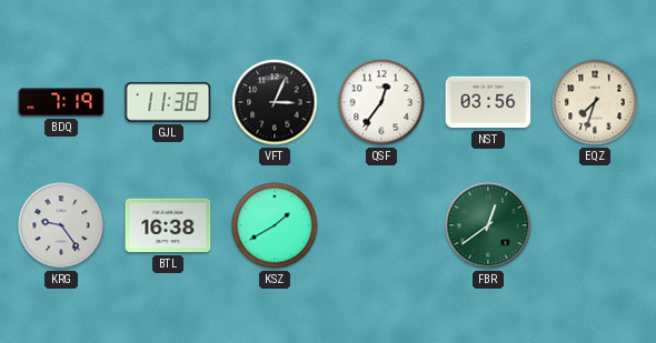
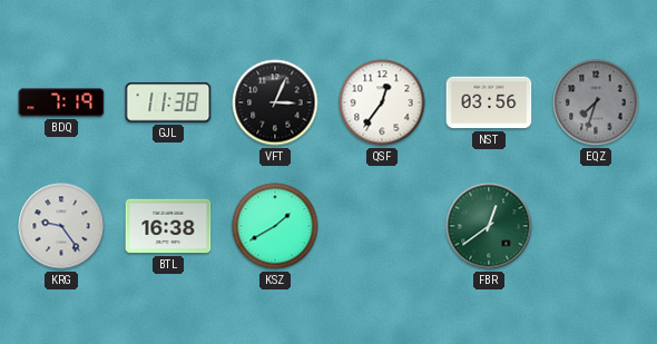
EQZ dial: cream -> grey
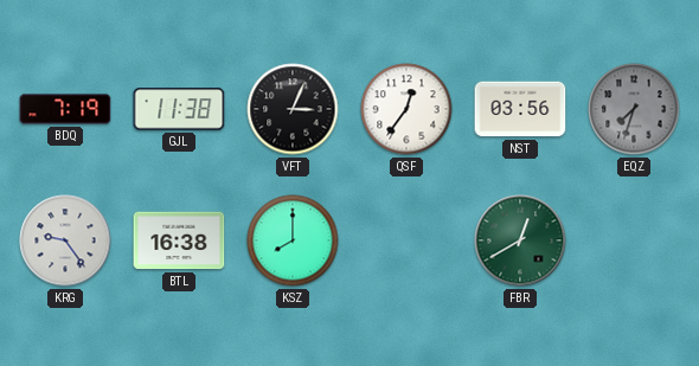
KSZ: 1:40 -> 8:00
FBR: 12:39 -> 12:40
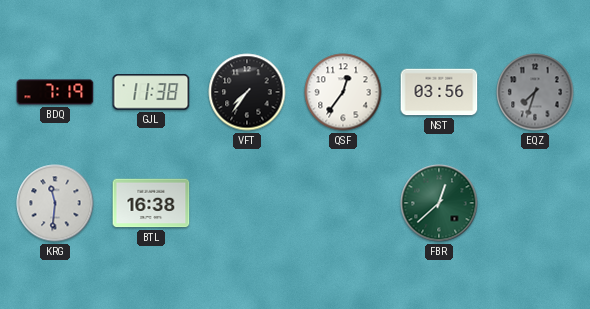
VFT: 3:04 -> 7:36
KRG: 9:24 -> 11:31
KSZ: 8:00 -> none
FBR: 12:40 -> 12:38
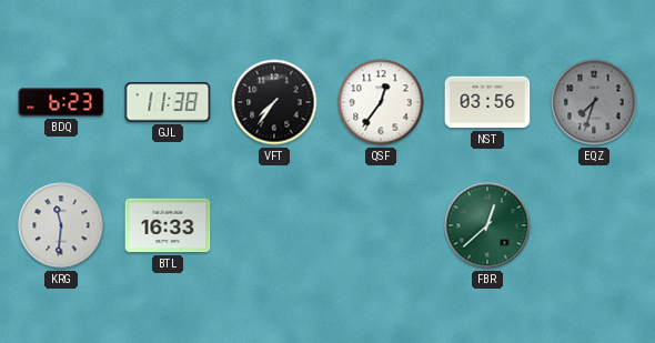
BDQ: 7:19 -> 6:23
BTL: 16:38 -> 16:33
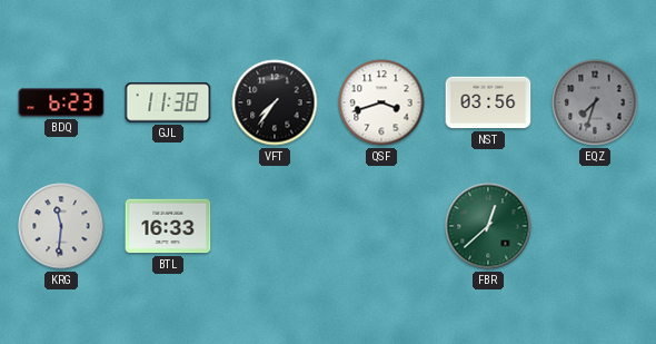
QSF: 12:36 -> 3:42
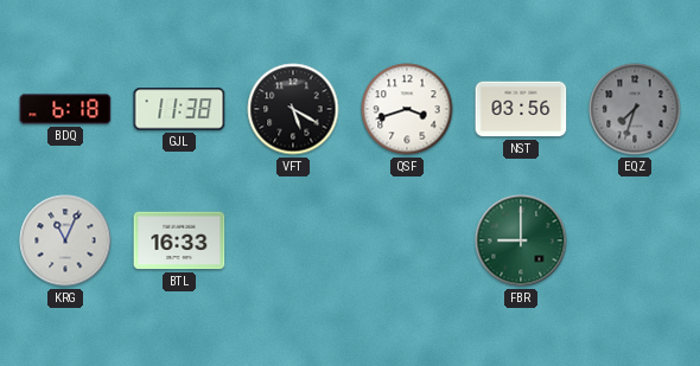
BDQ: 6:23 -> 6:18
VFT: 7:36 -> 5:20
KRG: 11:31 -> 11:04
FBR: 12:38 -> 9:00
